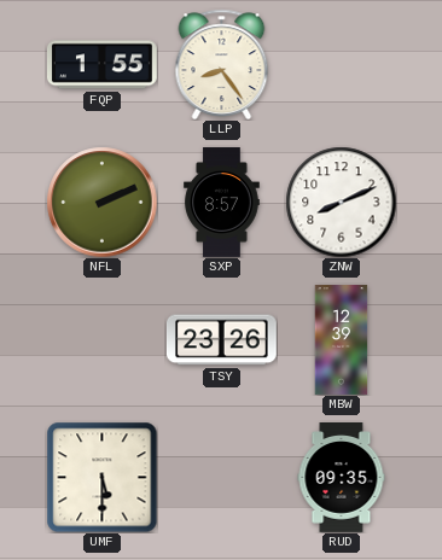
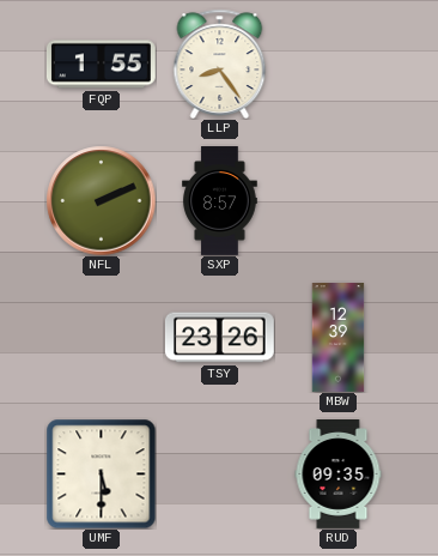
ZNW: 8:11 -> none
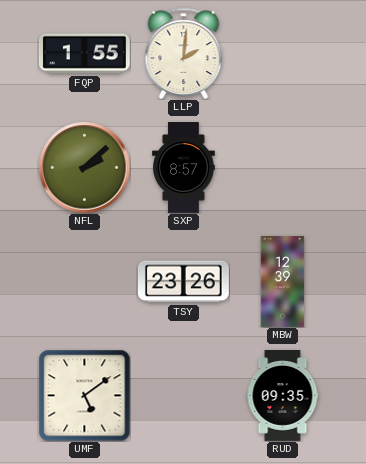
LLP: 8:24 -> 2:01
NFL: 2:11 -> 2:08
UMF: 5:30 -> 5:09
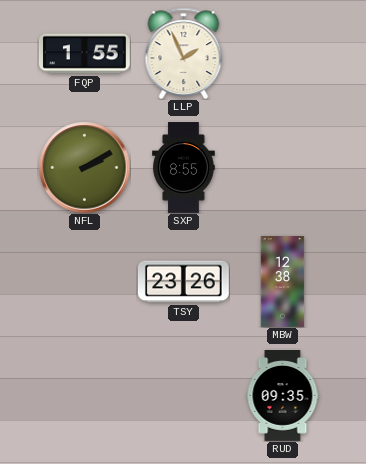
LLP: 2:01 -> 1:56
NFL: 2:08 -> 2:10
SXP: 8:57 -> 8:55
MBW: 12:39 -> 12:38
UMF: 5:09 -> none
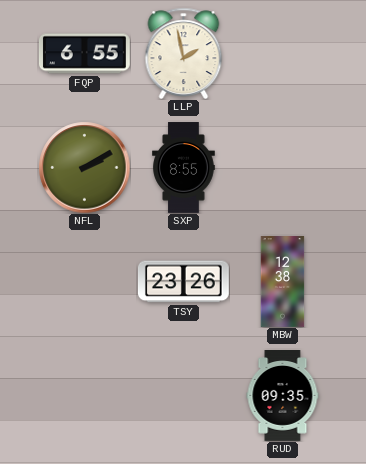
FQP: 1:55 -> 6:55
LLP: 1:56 -> 1:58
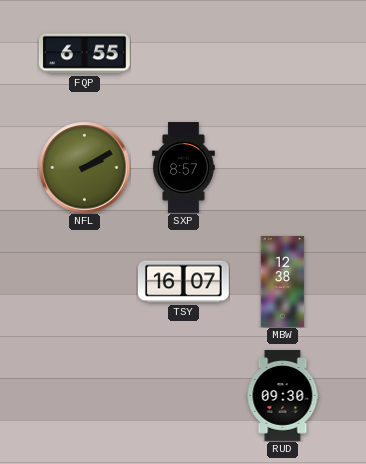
LLP: 1:58 -> none
SXP: 8:55 -> 8:57
TSY: 23:26 -> 16:07
RUD: 09:35 -> 09:30
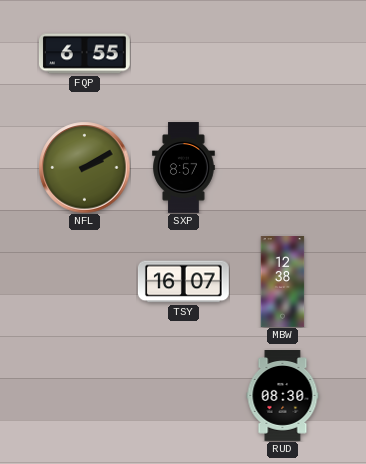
RUD: 09:30 -> 08:30
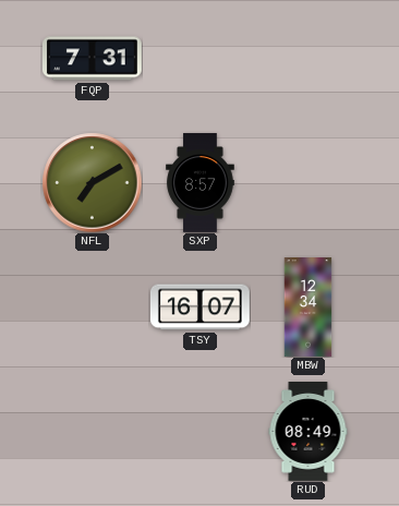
FQP: 6:55 -> 7:31
NFL: 2:10 -> 7:10
MBW: 12:38 -> 12:34
RUD: 08:30 -> 08:49
